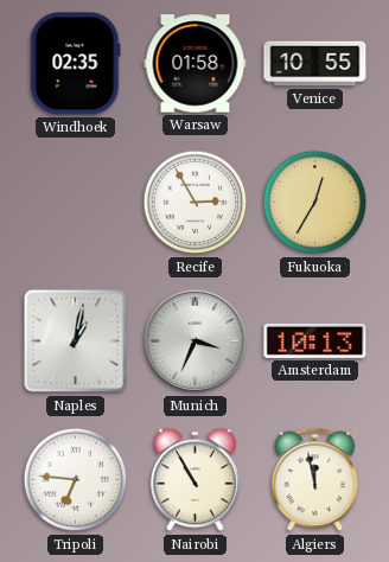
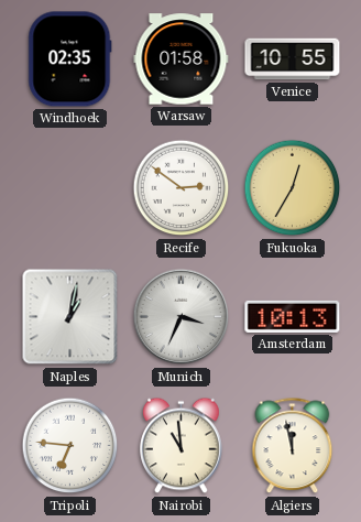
Recife: 2:55 -> 2:51
Nairobi: 10:55 -> 10:59
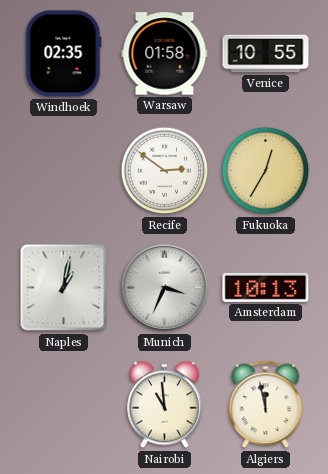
Tripoli: 6:46 -> none
